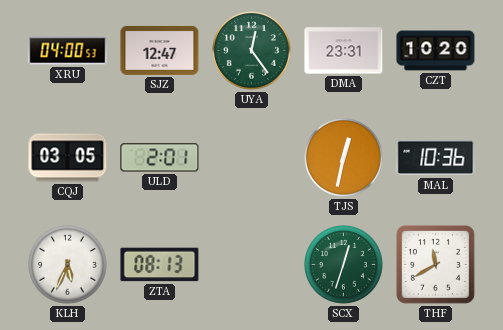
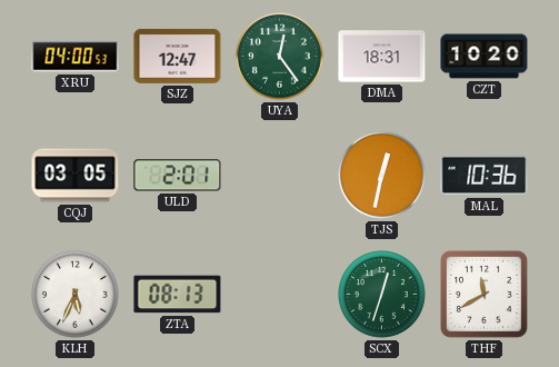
DMA: 23:31 -> 18:31
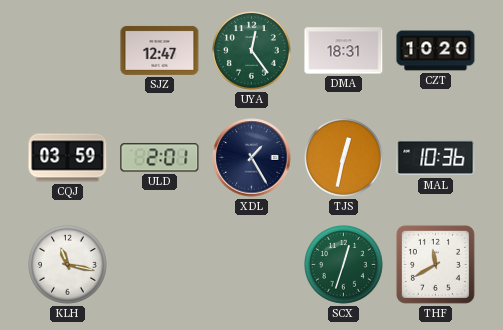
XRU: 04:00 -> none
CQJ: 03:05 -> 03:59
XDL: none -> 1:25
KLH: 5:34 -> 11:17
ZTA: 08:13 -> none
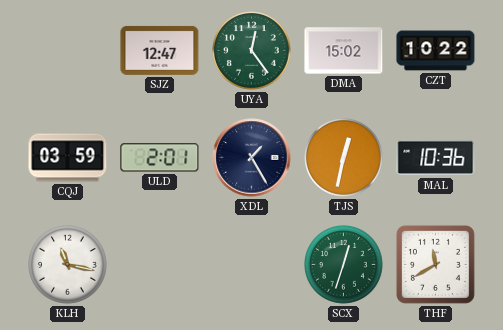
DMA: 18:31 -> 15:02
CZT: 10:20 -> 10:22
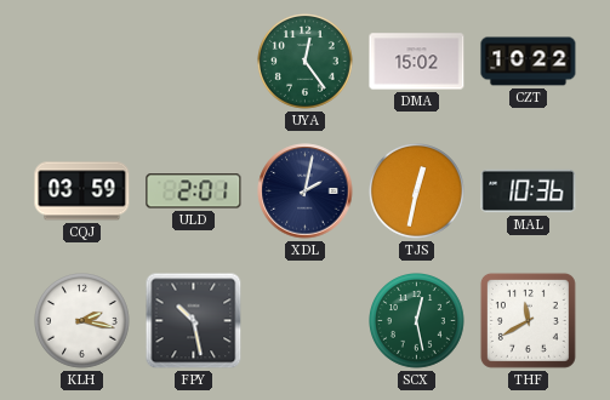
SJZ: 12:47 -> none
XDL: 1:25 -> 2:02
KLH: 11:17 -> 2:17
FPY: none -> 10:28
SCX: 12:33 -> 12:28
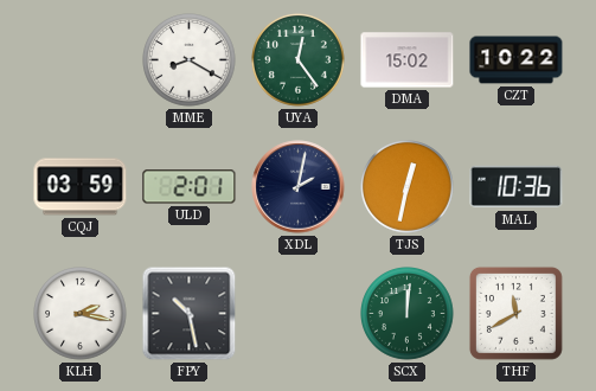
MME: none -> 8:20
SCX: 12:28 -> 12:01
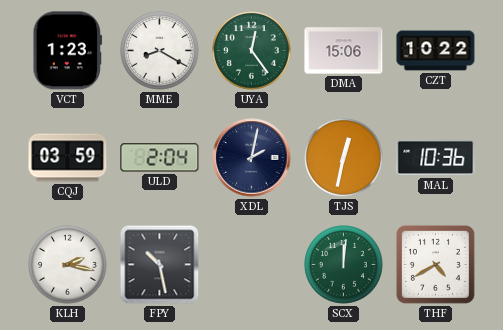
VCT: none -> 1:23
DMA: 15:02 -> 15:06
ULD: 2:01 -> 2:04
THF: 11:40 -> 4:40
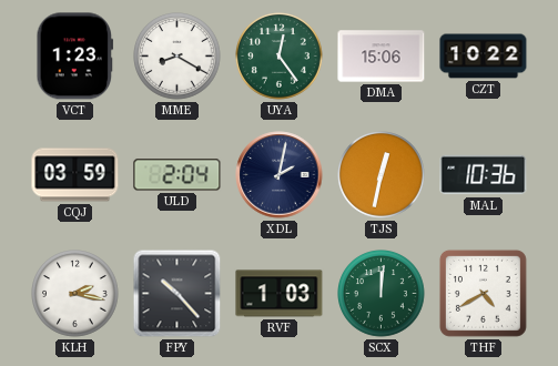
FPY: 10:28 -> 10:23
RVF: none -> 1:03
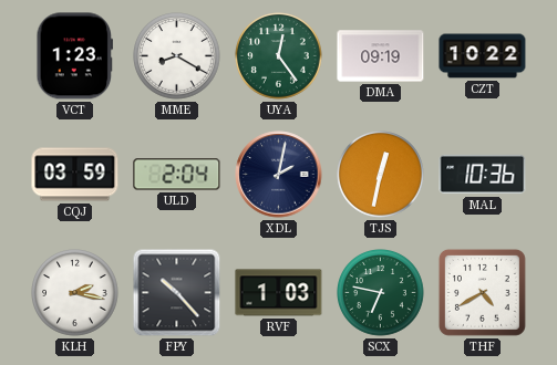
DMA: 15:06 -> 09:19
SCX: 12:01 -> 6:47
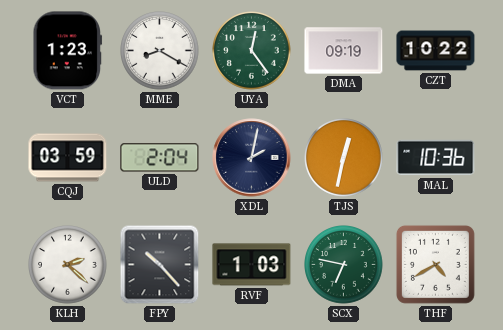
KLH: 2:17 -> 2:22
